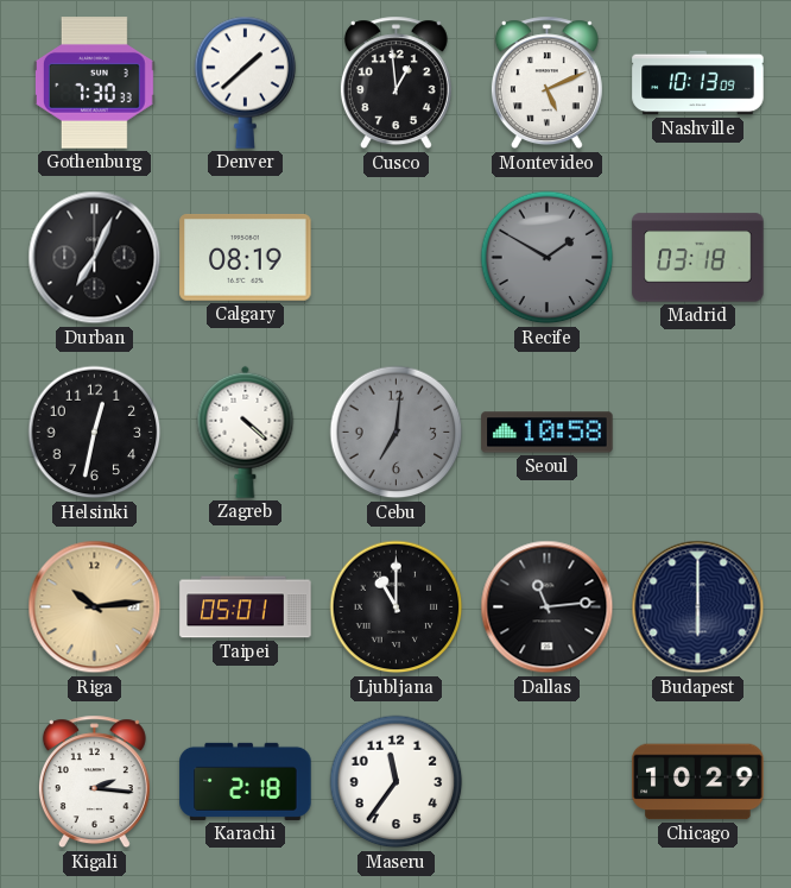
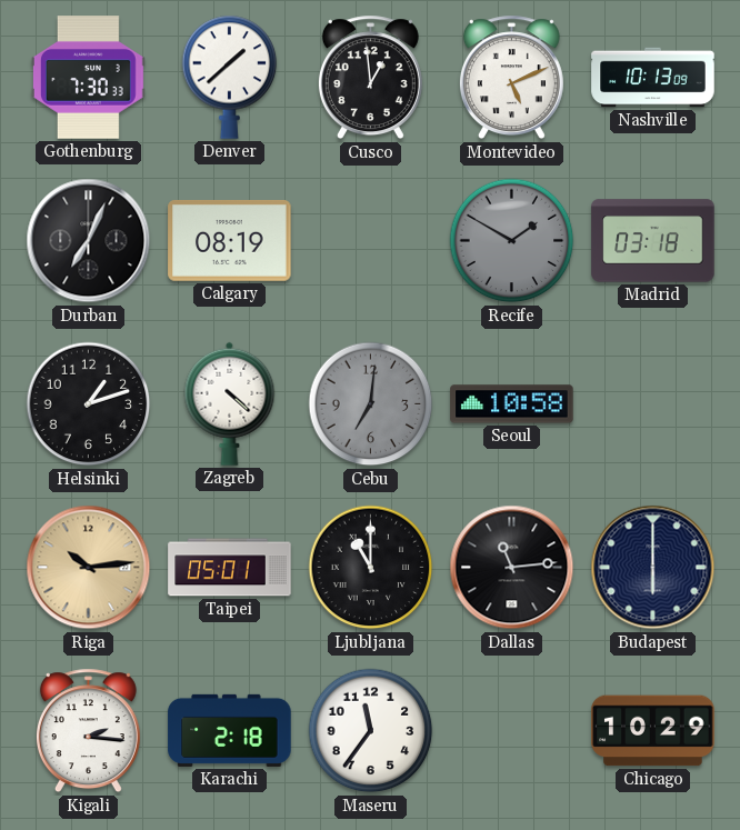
Helsinki: 12:32 -> 1:12
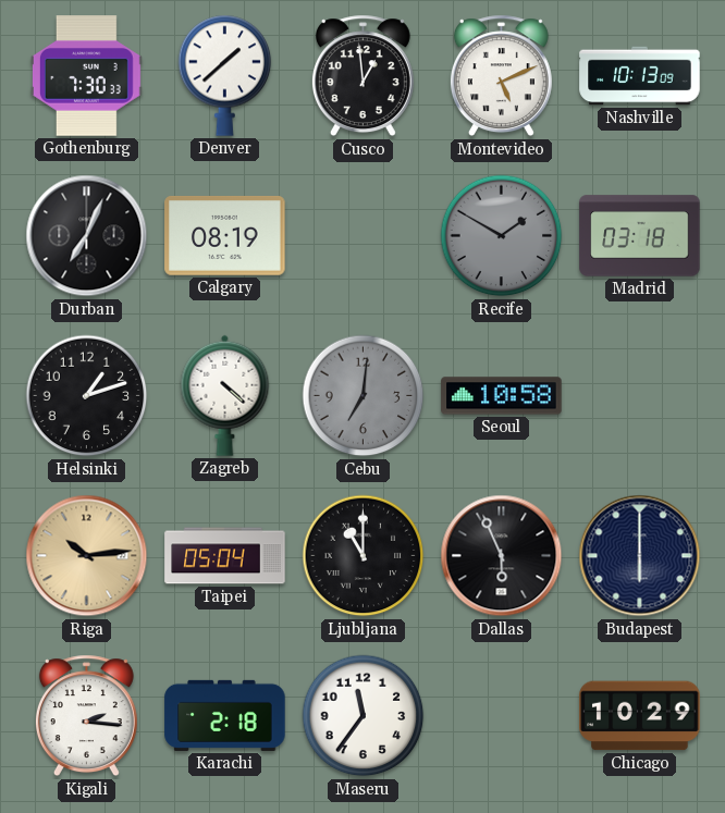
Taipei: 05:01 -> 05:04
Dallas: 11:14 -> 5:56
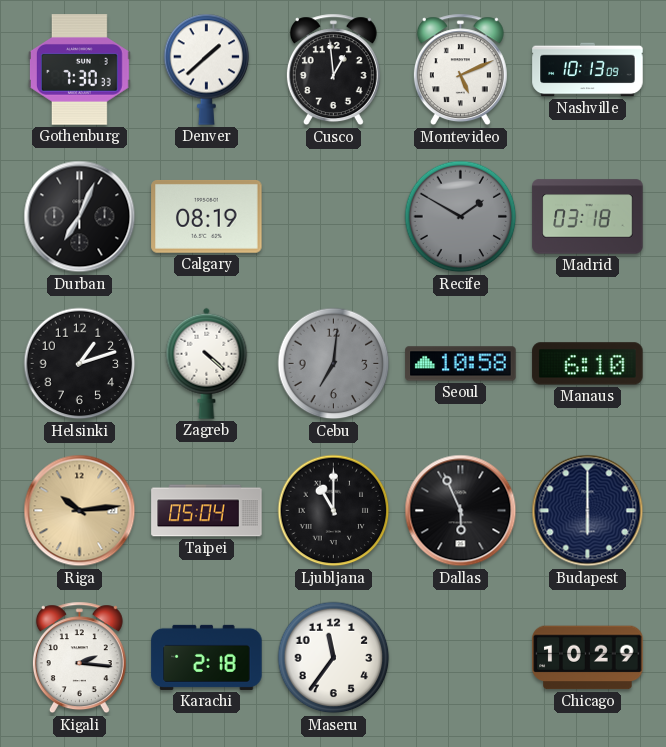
Manaus: none -> 6:10
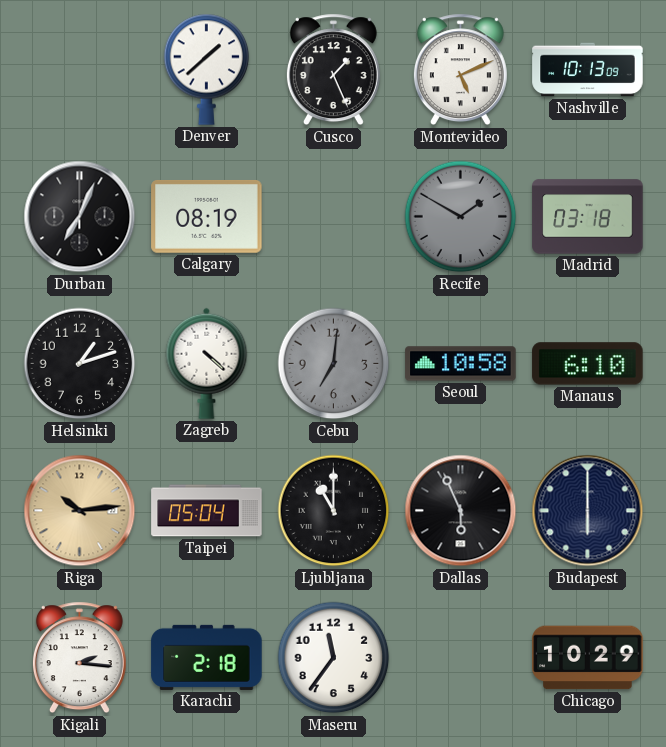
Gothenburg: 7:30 -> none
Cusco: 12:59 -> 1:26
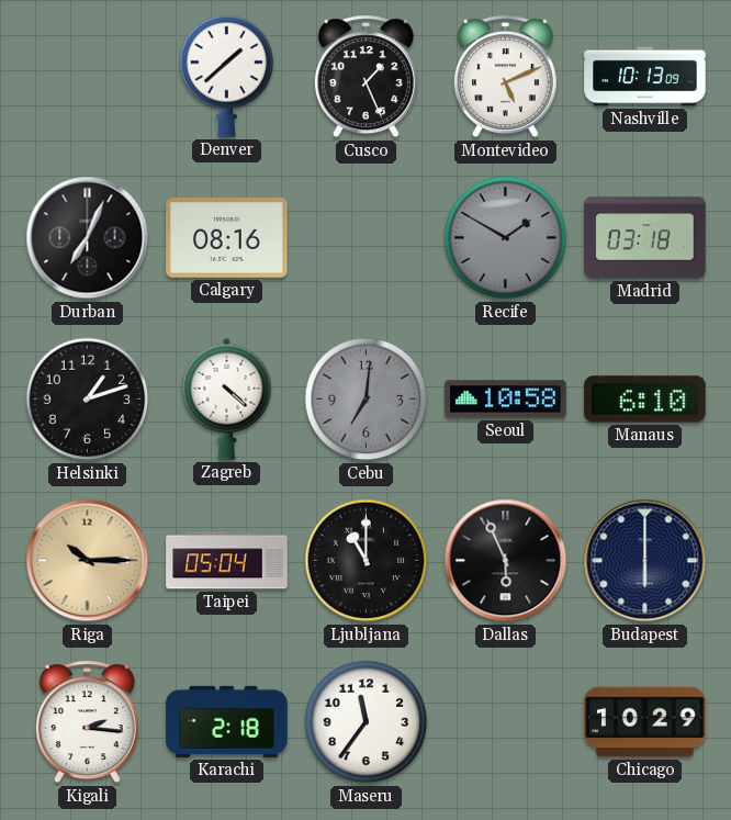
Calgary: 08:19 -> 08:16
Riga: 10:14 -> 10:15
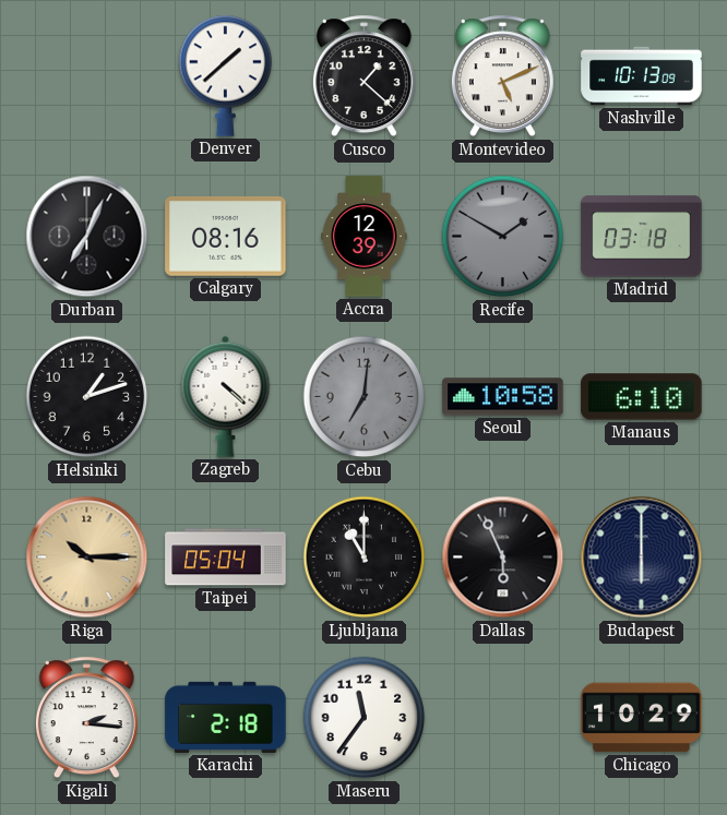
Cusco: 1:26 -> 1:22
Accra: none -> 12:39
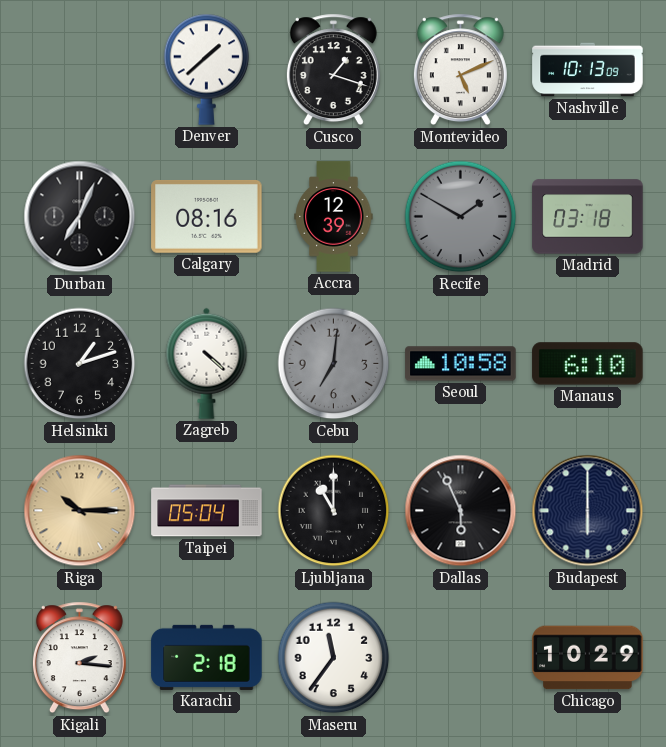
Cusco: 1:22 -> 1:18
